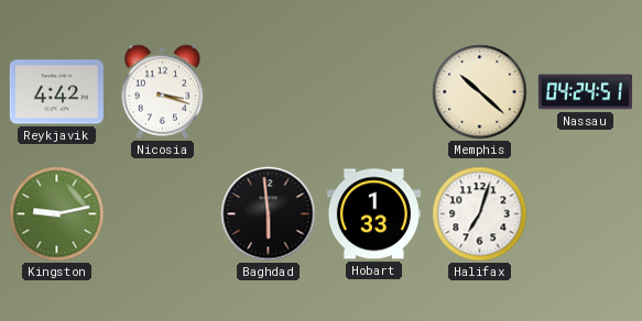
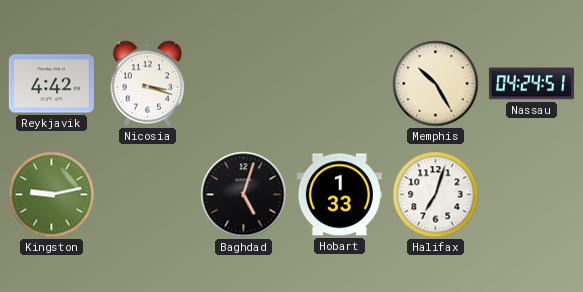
Memphis: 10:22 -> 10:25
Baghdad: 5:59 -> 5:03
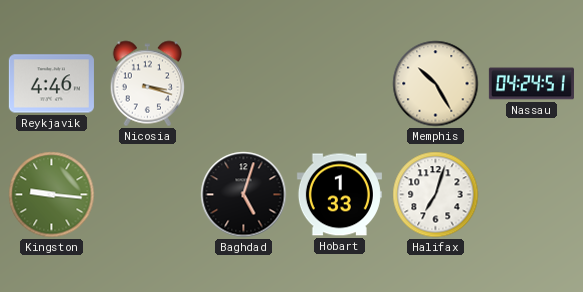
Reykjavik: 4:42 -> 4:46
Kingston: 9:13 -> 9:16
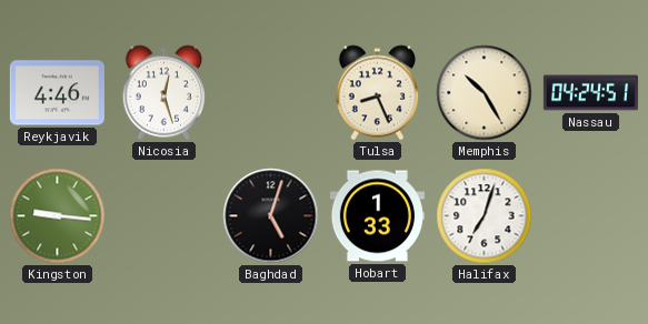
Nicosia: 3:18 -> 12:27
Tulsa: none -> 8:26
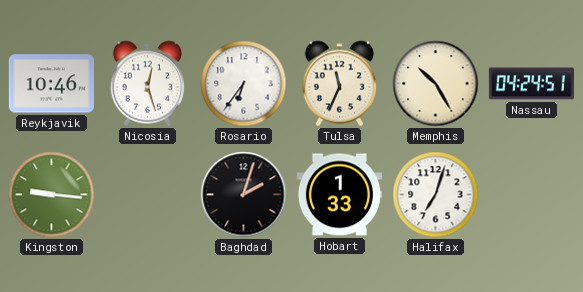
Reykjavik: 4:46 -> 10:46
Rosario: none -> 6:36
Tulsa: 8:26 -> 11:34
Baghdad: 5:03 -> 2:03
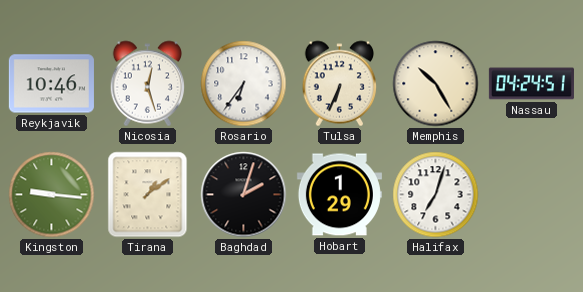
Tulsa: 11:34 -> 6:34
Tirana: none -> 1:09
Hobart: 1:33 -> 1:29
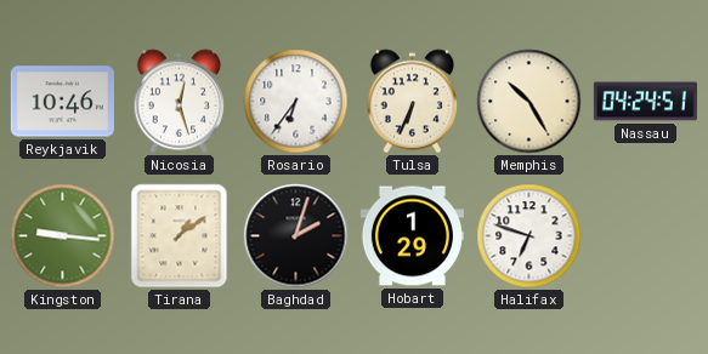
Halifax: 7:03 -> 6:48
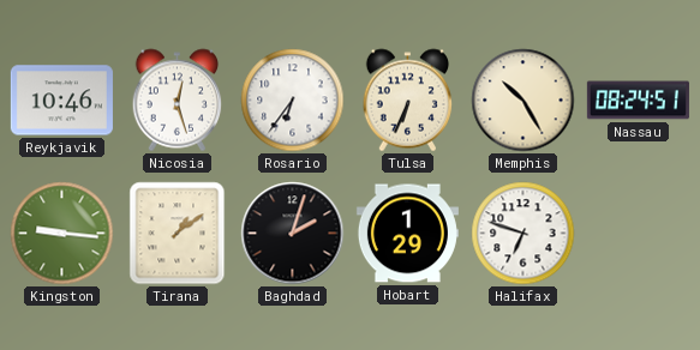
Nassau: 04:24 -> 08:24
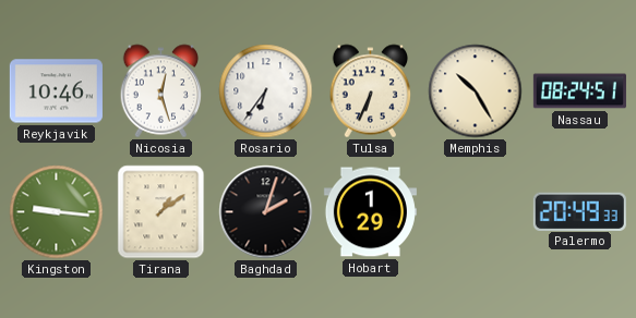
Halifax: 6:48 -> none
Palermo: none -> 20:49
